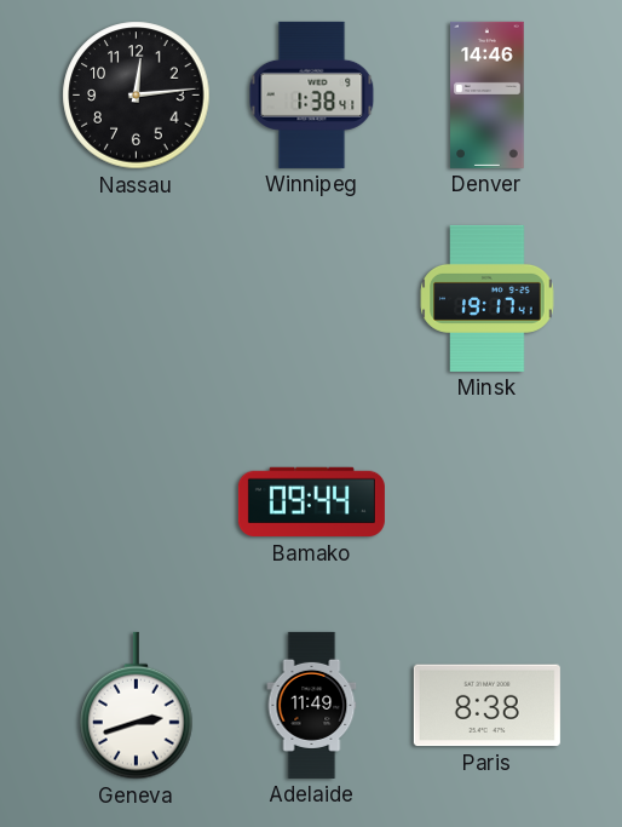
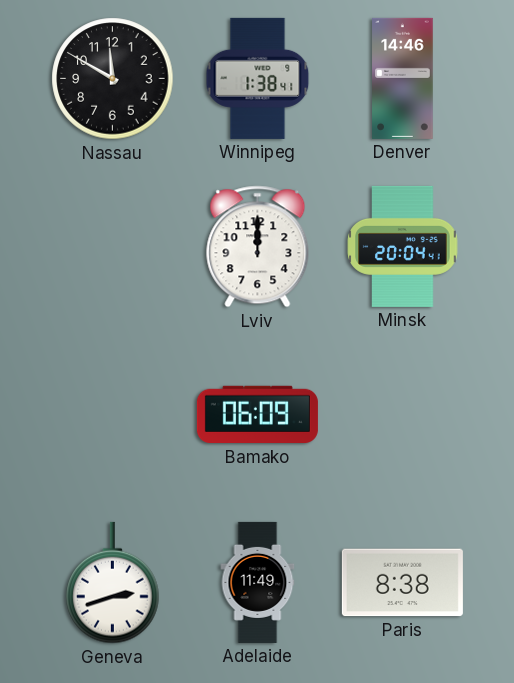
Nassau: 12:14 -> 11:50
Lviv: none -> 12:00
Minsk: 19:17 -> 20:04
Bamako: 09:44 -> 06:09
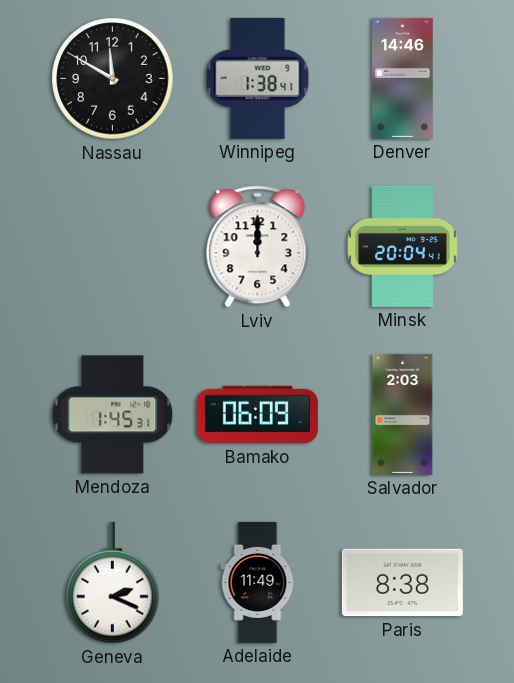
Mendoza: none -> 1:45
Salvador: none -> 2:03
Geneva: 2:42 -> 2:19
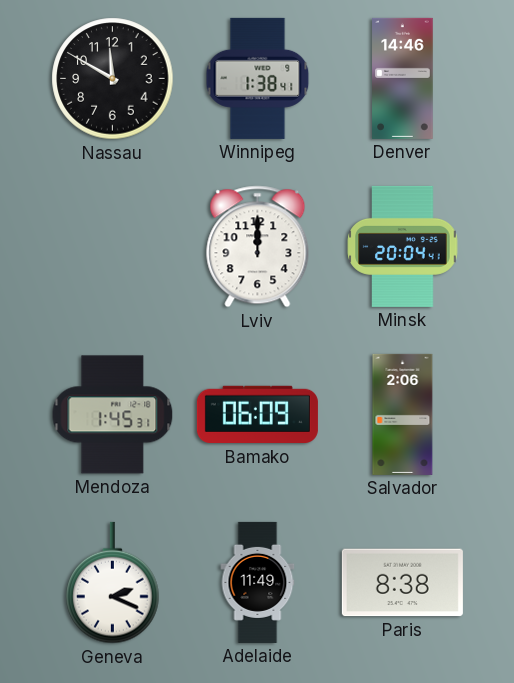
Salvador: 2:03 -> 2:06
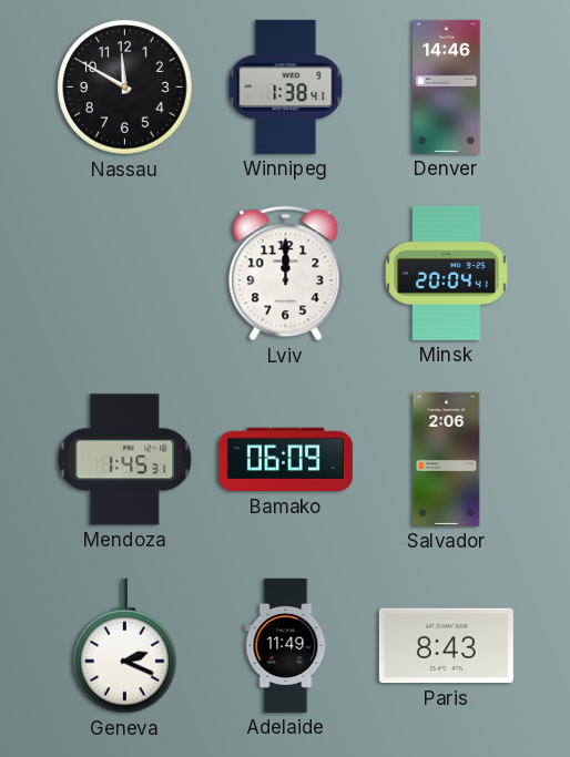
Paris: 8:38 -> 8:43
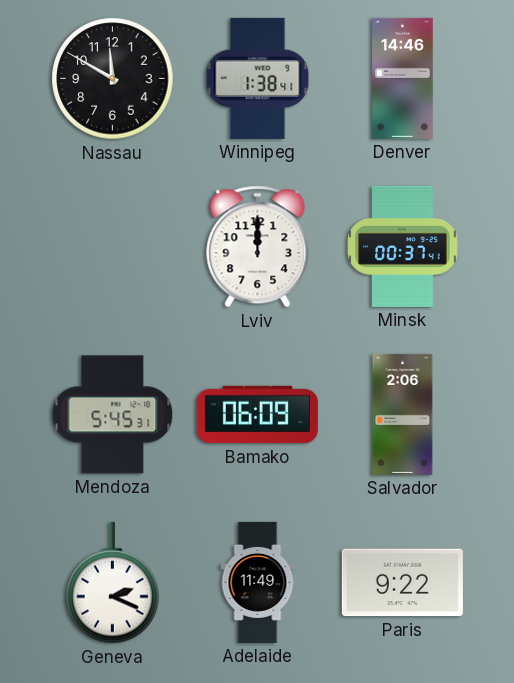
Minsk: 20:04 -> 00:37
Mendoza: 1:45 -> 5:45
Paris: 8:43 -> 9:22
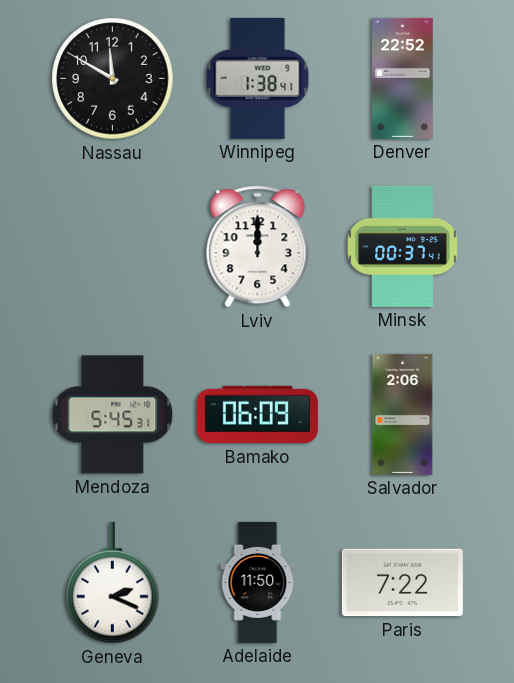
Denver: 14:46 -> 22:52
Adelaide: 11:49 -> 11:50
Paris: 9:22 -> 7:22
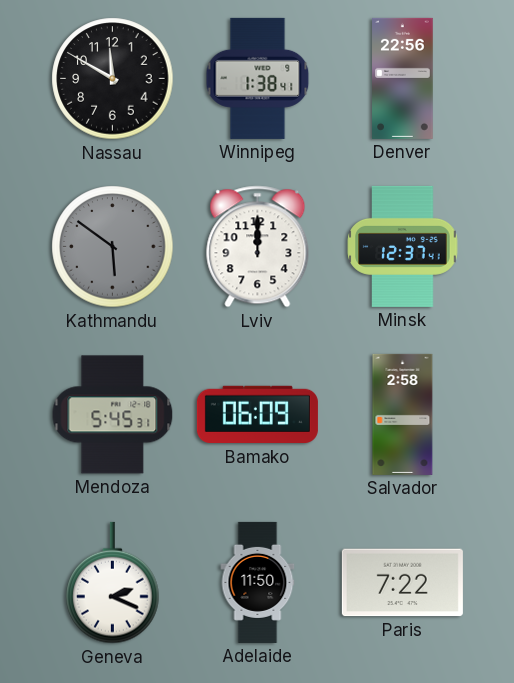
Denver: 22:52 -> 22:56
Kathmandu: none -> 5:51
Minsk: 00:37 -> 12:37
Salvador: 2:06 -> 2:58
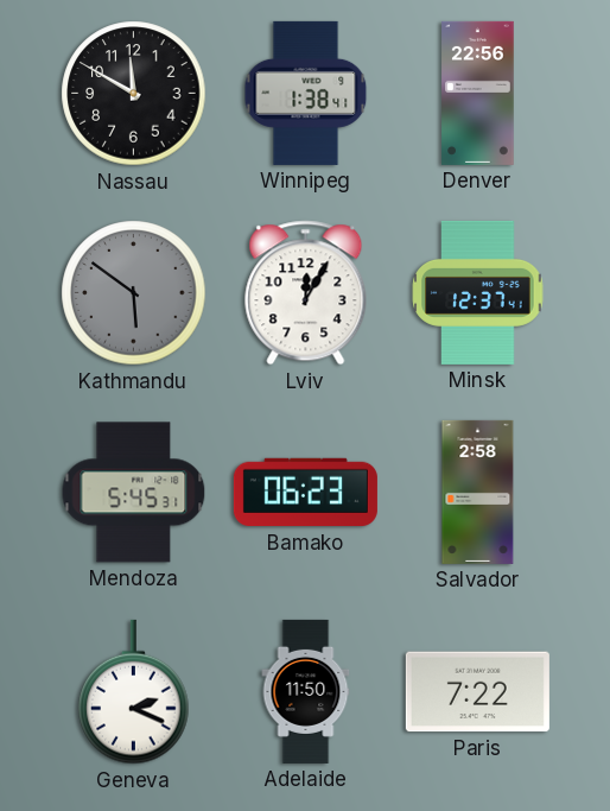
Lviv: 12:00 -> 12:05
Bamako: 06:09 -> 06:23
